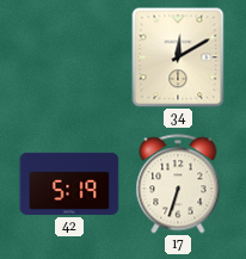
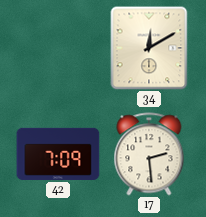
42: 5:19 -> 7:09
17: 6:33 -> 2:29
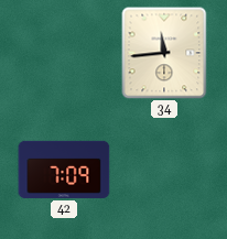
34: 12:10 -> 11:44
17: 2:29 -> none
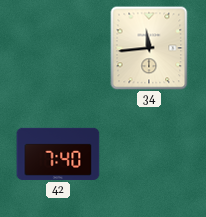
42: 7:09 -> 7:40
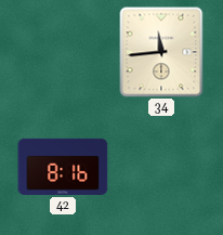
42: 7:40 -> 8:16
